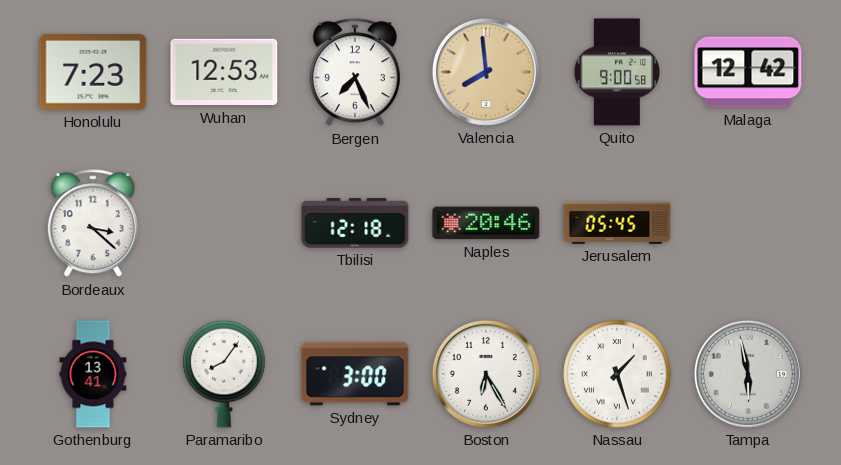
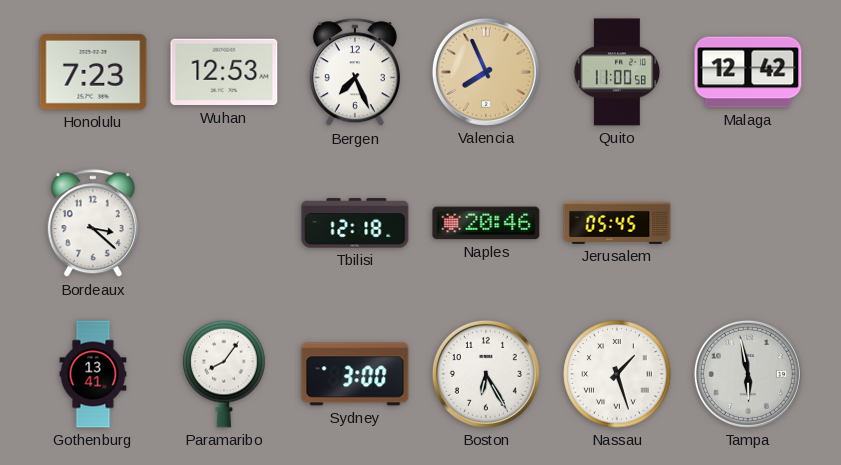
Valencia: 7:59 -> 7:56
Quito: 9:00 -> 11:00
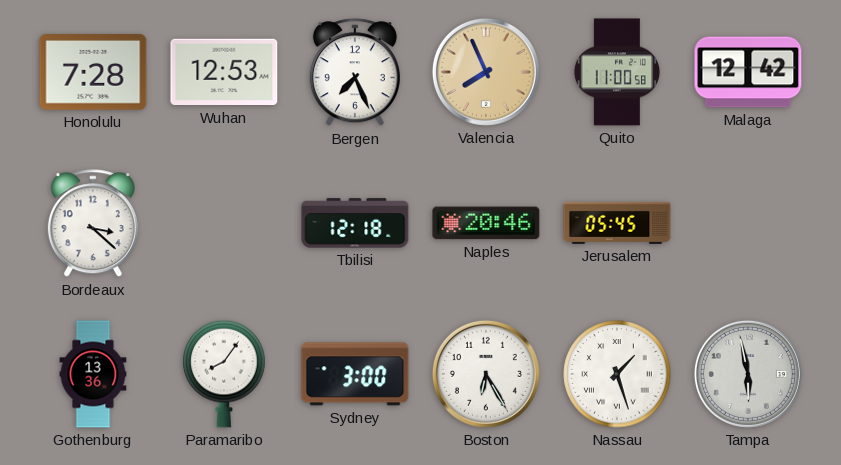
Honolulu: 7:23 -> 7:28
Gothenburg: 13:41 -> 13:36
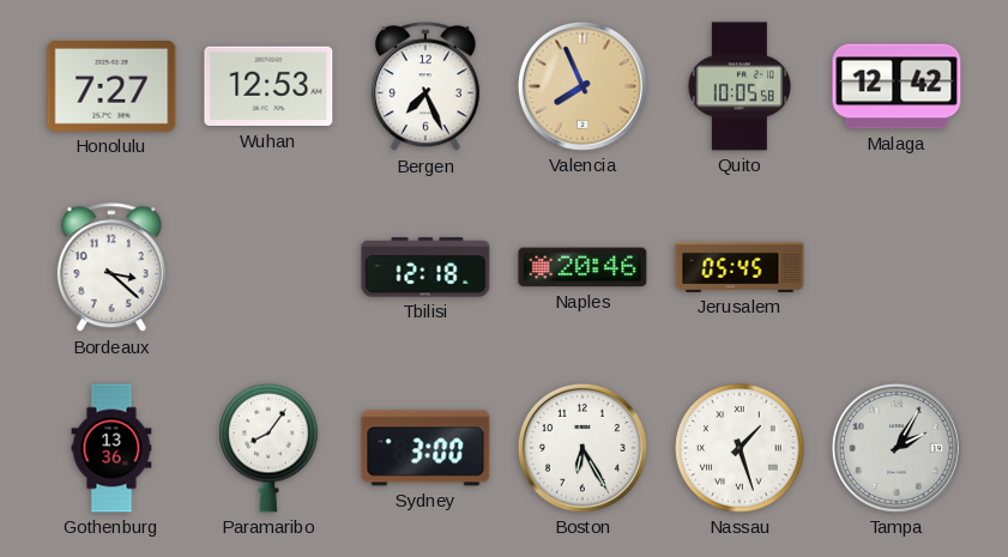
Honolulu: 7:28 -> 7:27
Quito: 11:00 -> 10:05
Tampa: 5:58 -> 2:05
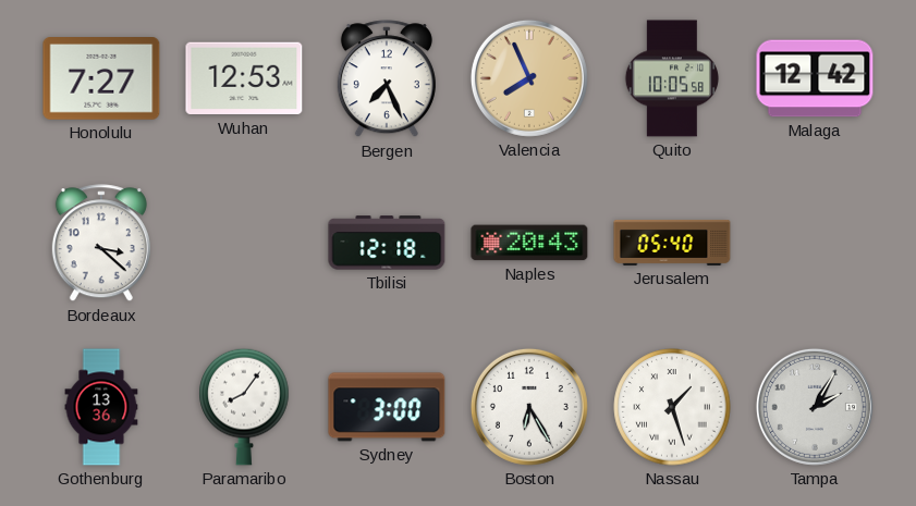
Naples: 20:46 -> 20:43
Jerusalem: 05:45 -> 05:40
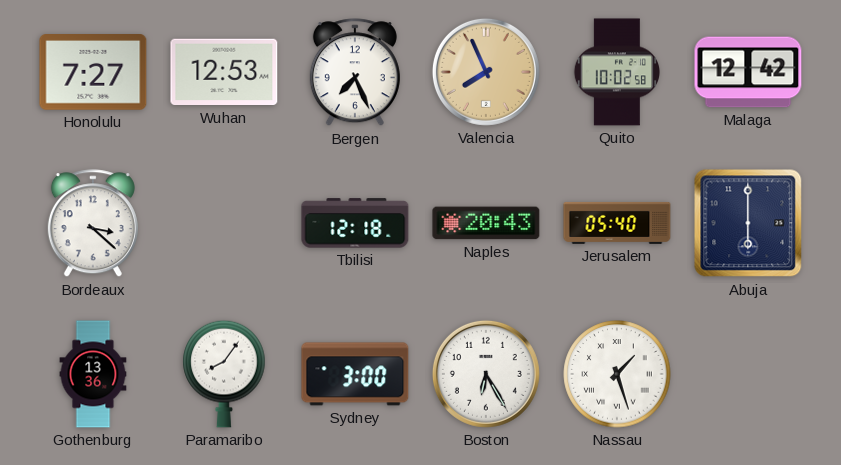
Quito: 10:05 -> 10:02
Abuja: none -> 6:00
Tampa: 2:05 -> none
